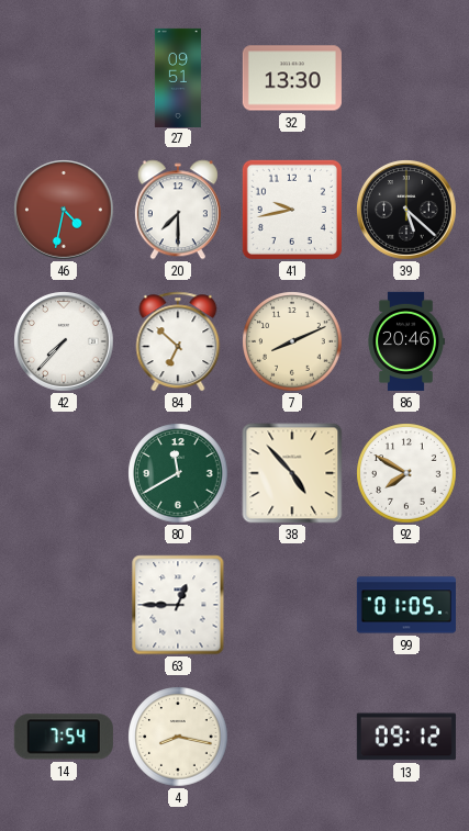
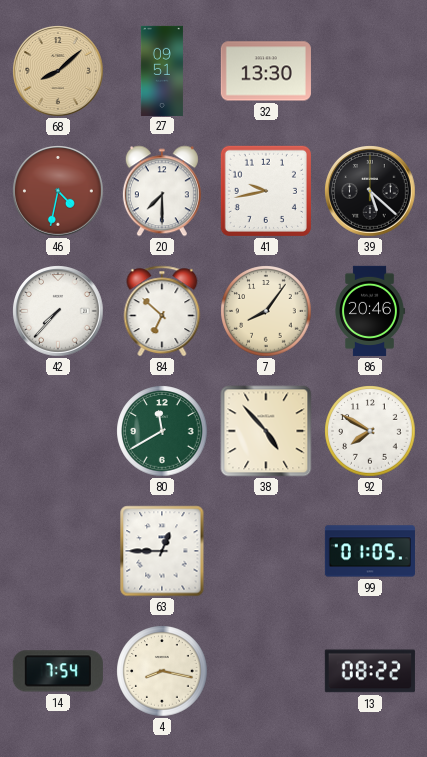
68: none -> 8:08
7: 8:11 -> 8:06
13: 09:12 -> 08:22
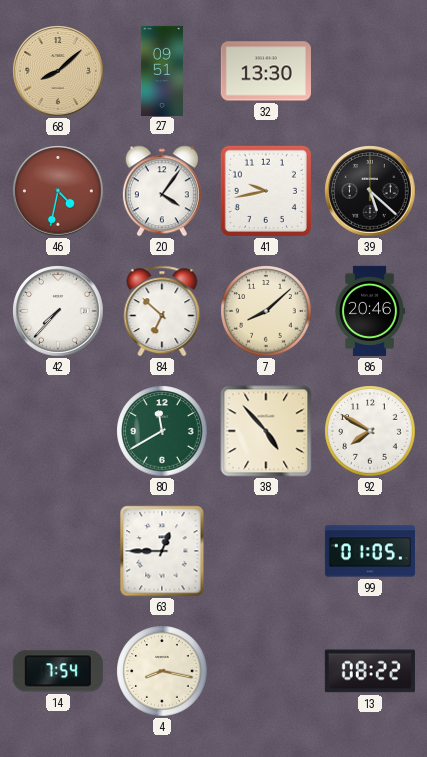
20: 7:30 -> 4:06
7: 8:06 -> 8:08
